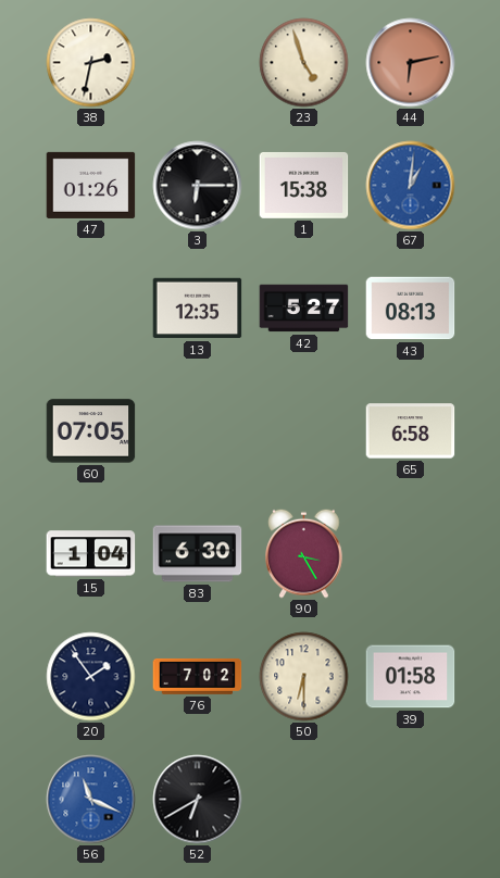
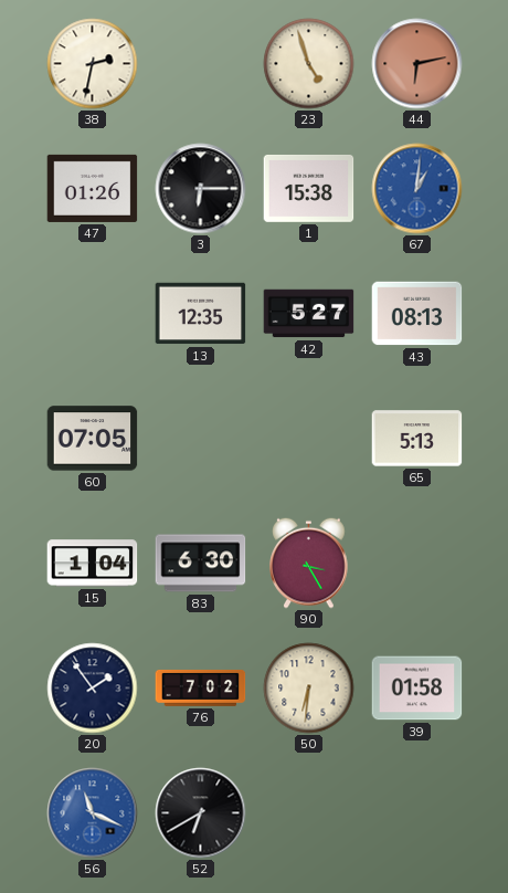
65: 6:58 -> 5:13
50: 6:30 -> 6:31
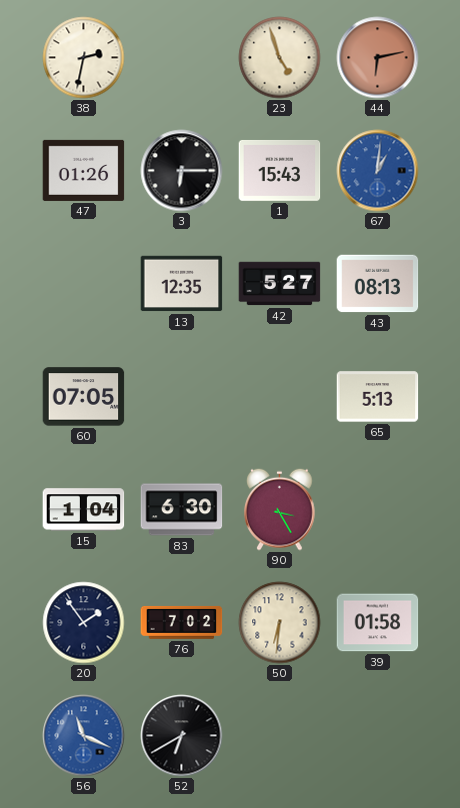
1: 15:38 -> 15:43
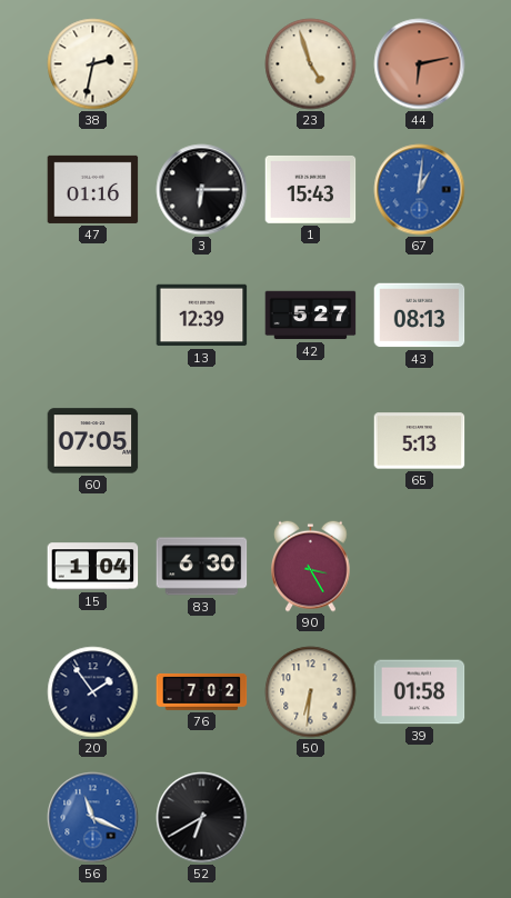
47: 01:26 -> 01:16
13: 12:35 -> 12:39
